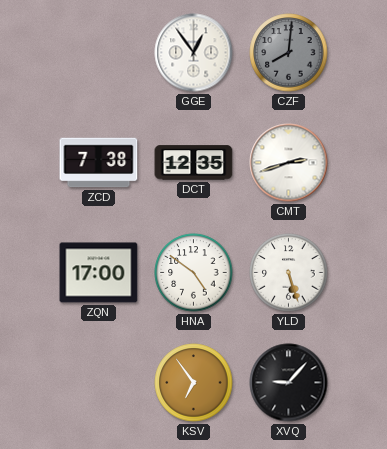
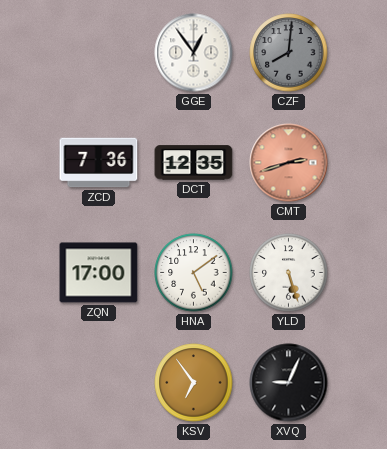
ZCD: 7:38 -> 7:36
CMT dial: white -> salmon
HNA: 4:51 -> 5:09
XVQ: 9:07 -> 9:04
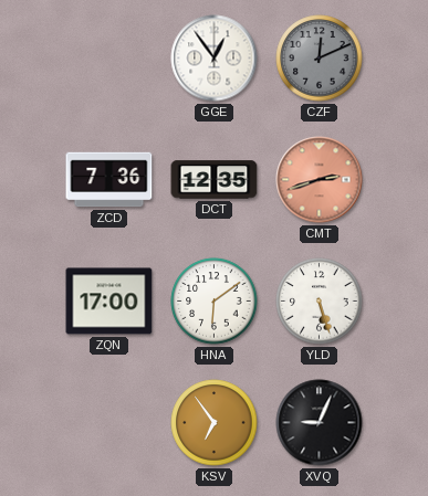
CZF: 8:01 -> 12:11
HNA: 5:09 -> 6:09
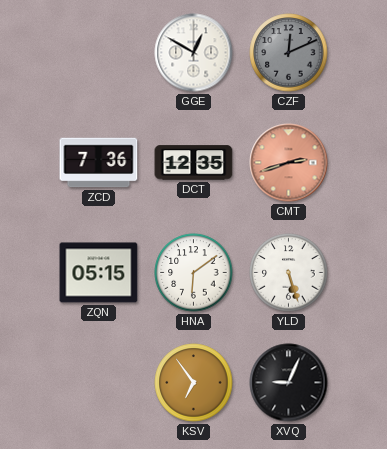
GGE: 12:54 -> 12:50
ZQN: 17:00 -> 05:15
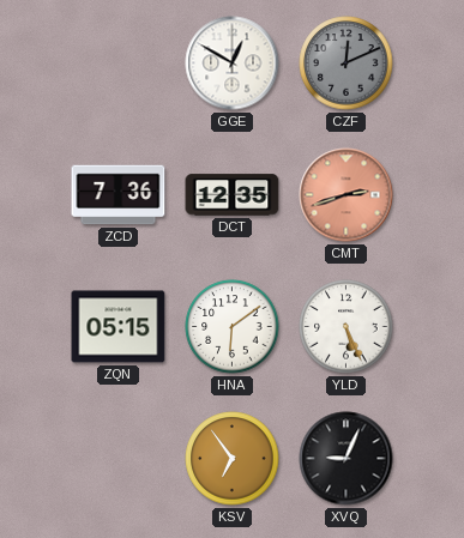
YLD: 5:27 -> 5:26
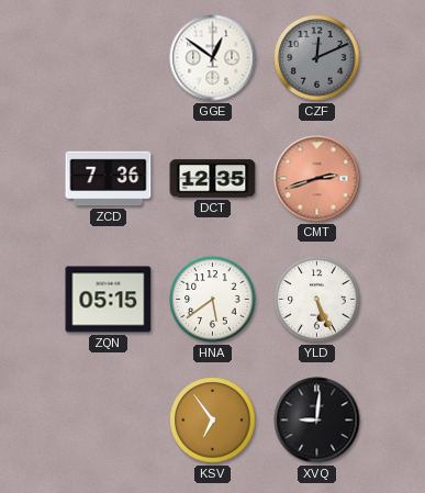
GGE: 12:50 -> 12:51
HNA: 6:09 -> 5:39
XVQ: 9:04 -> 9:01
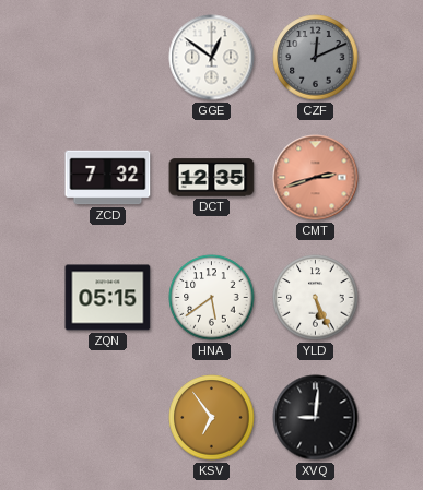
ZCD: 7:36 -> 7:32
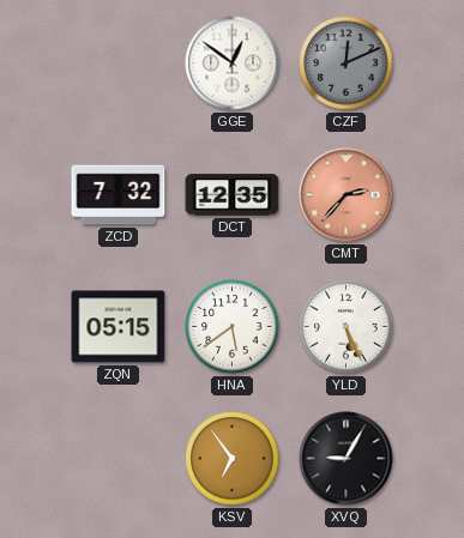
CMT: 2:42 -> 2:37
XVQ: 9:01 -> 9:05
